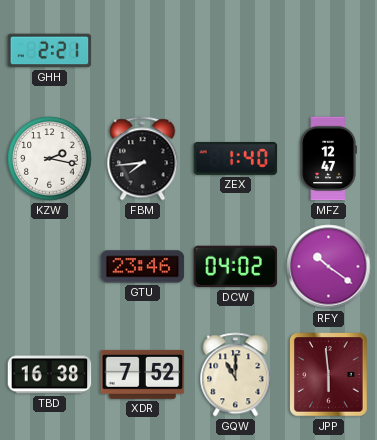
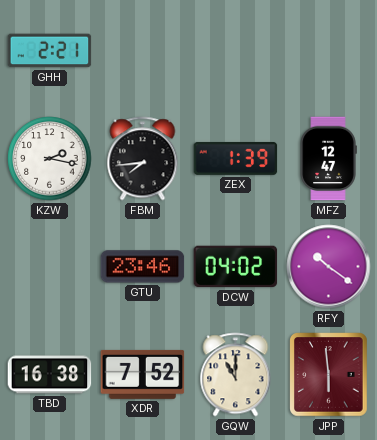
ZEX: 1:40 -> 1:39
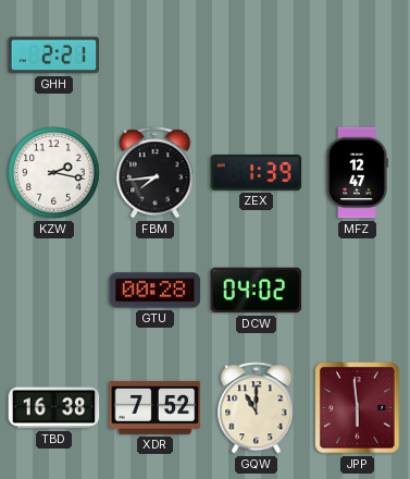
GTU: 23:46 -> 00:28
RFY: 10:21 -> none
